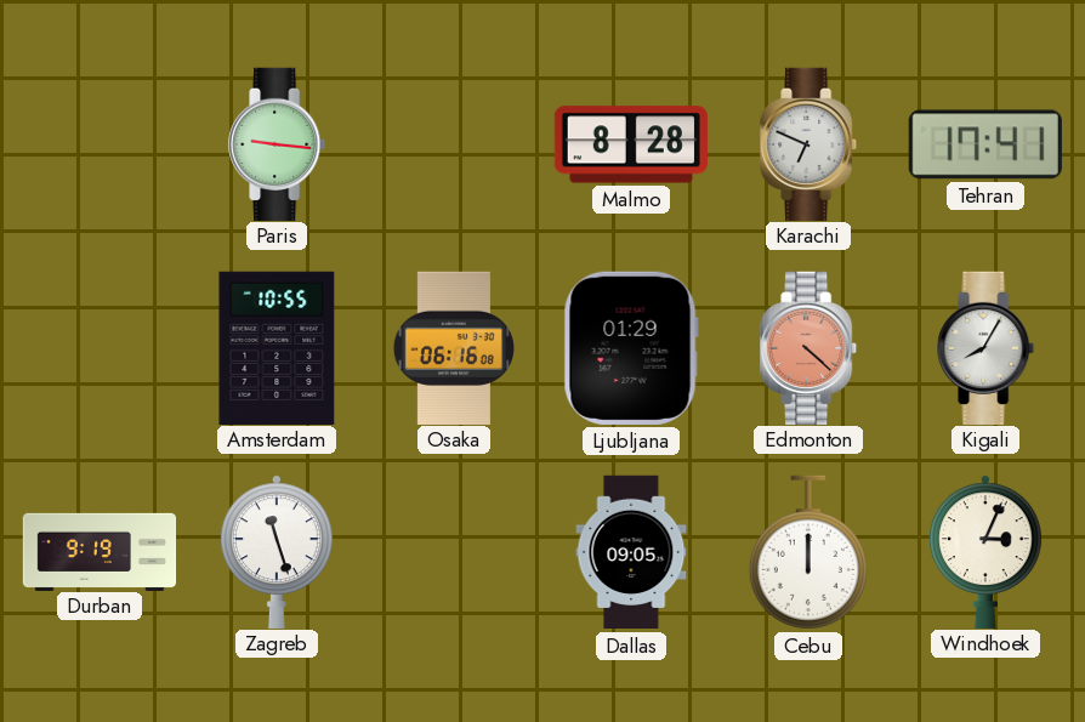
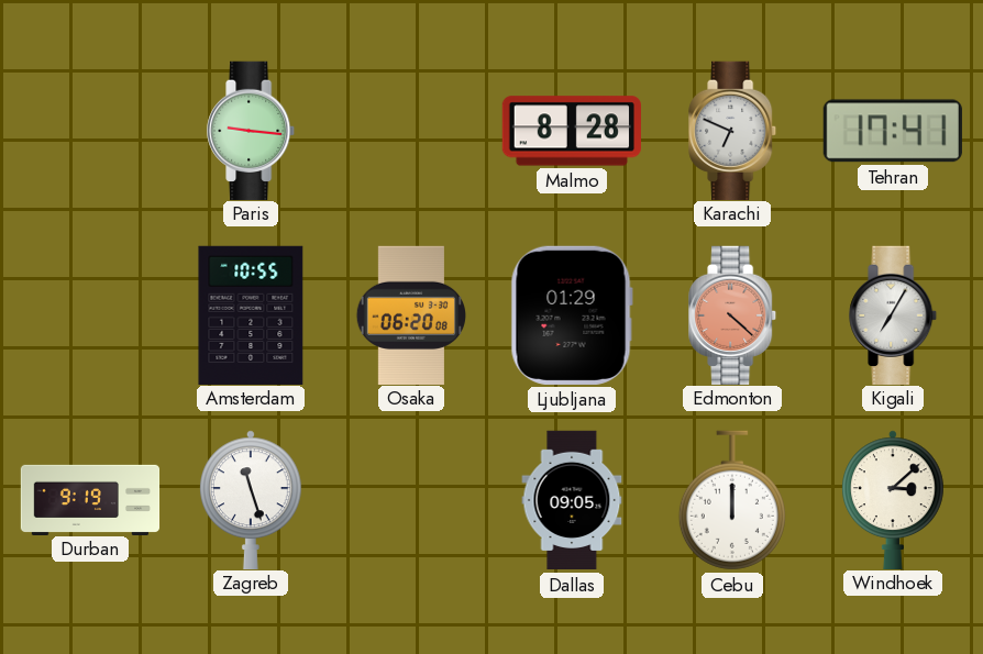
Osaka: 06:16 -> 06:20
Kigali: 8:05 -> 7:05
Windhoek: 3:04 -> 3:08
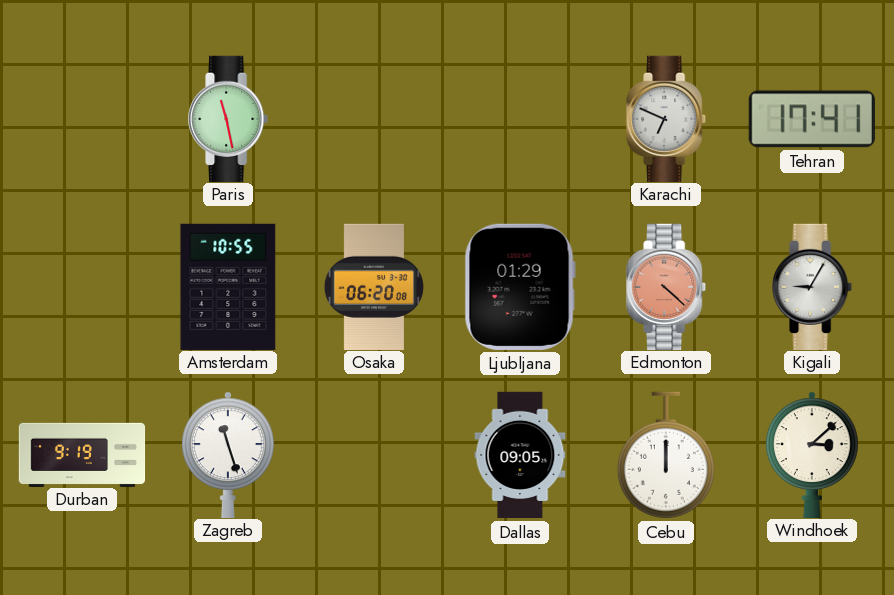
Paris: 9:16 -> 11:28
Malmo: 8:28 -> none
Kigali: 7:05 -> 9:05
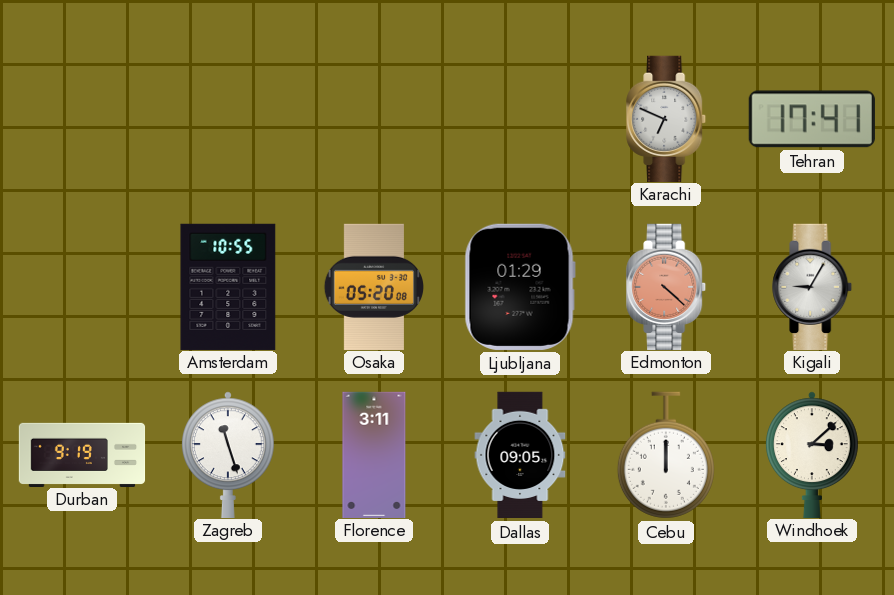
Paris: 11:28 -> none
Osaka: 06:20 -> 05:20
Florence: none -> 3:11
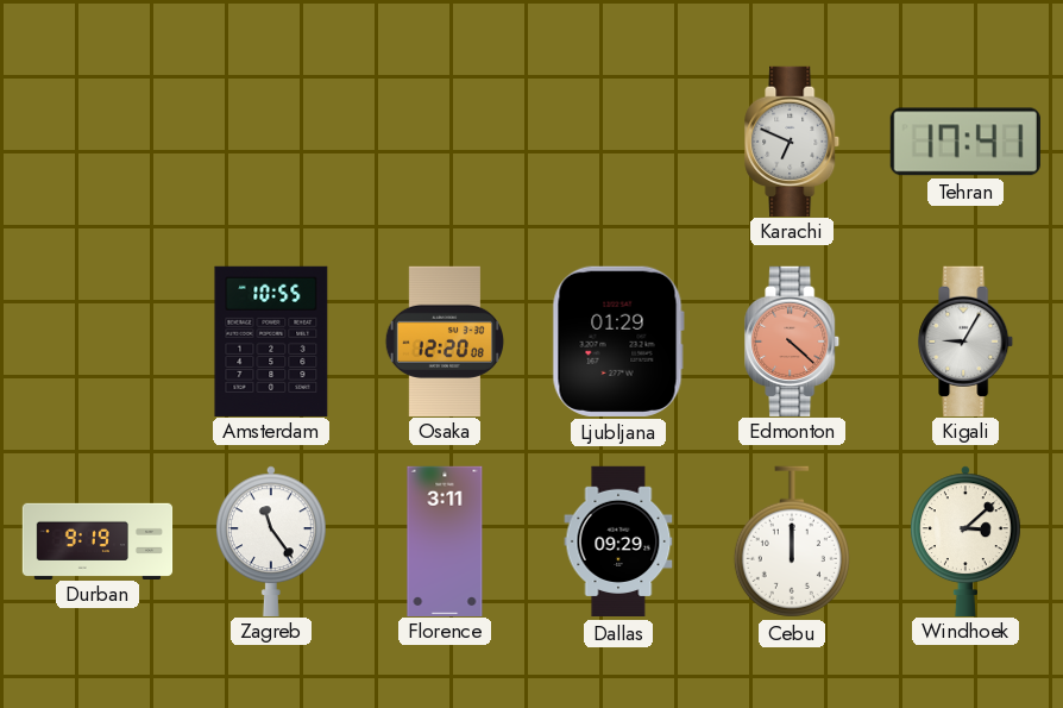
Osaka: 05:20 -> 12:20
Zagreb: 11:27 -> 11:24
Dallas: 09:05 -> 09:29
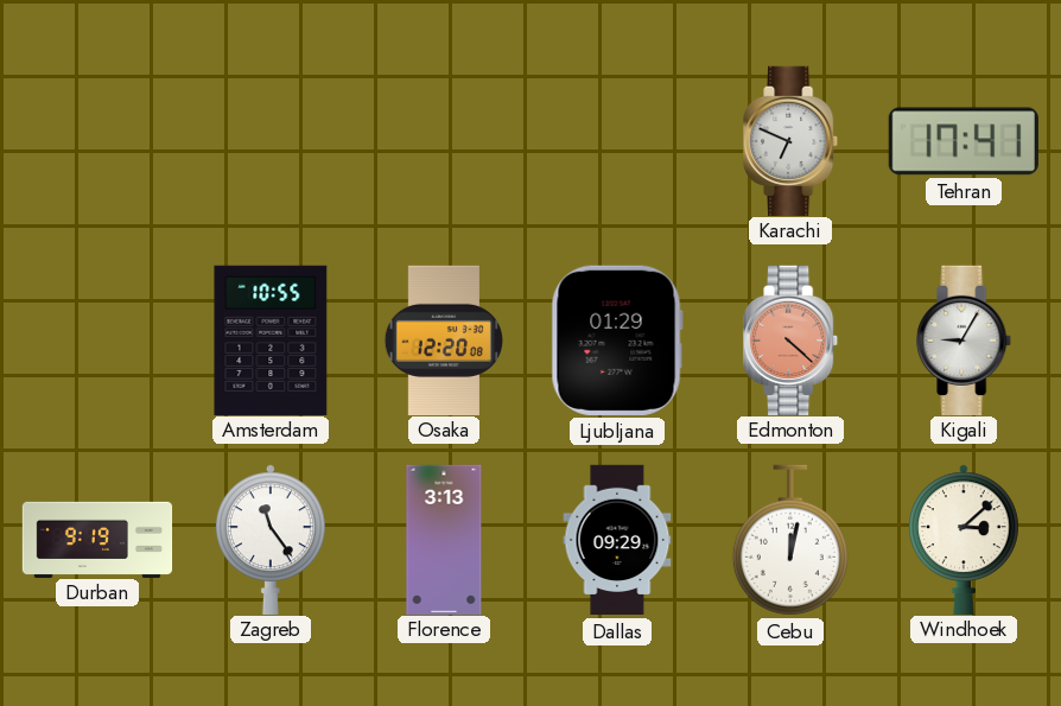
Florence: 3:11 -> 3:13
Cebu: 12:00 -> 12:02
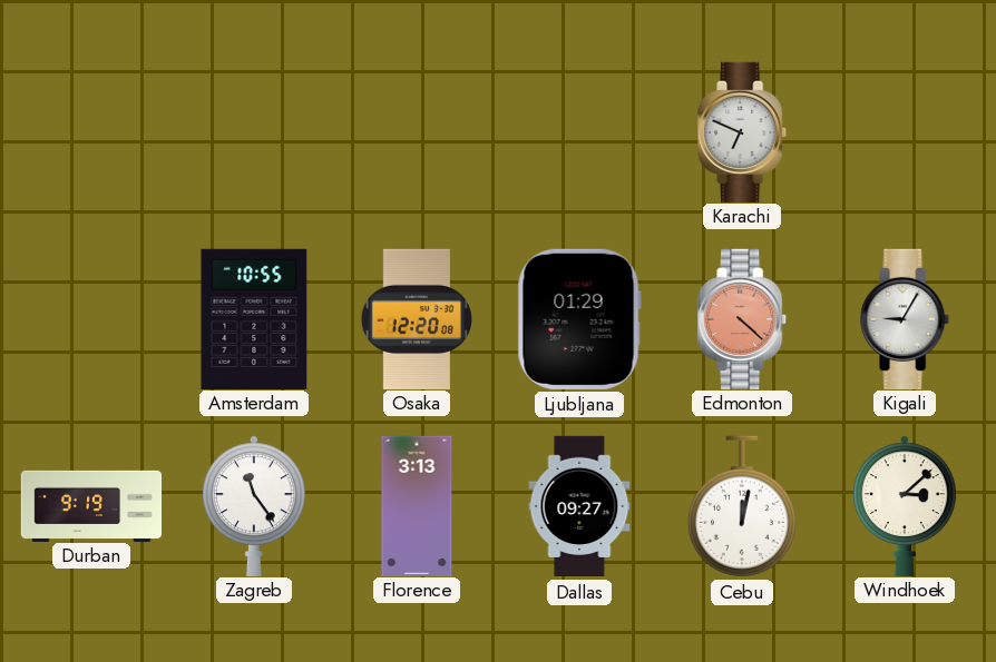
Tehran: 17:41 -> none
Dallas: 09:29 -> 09:27
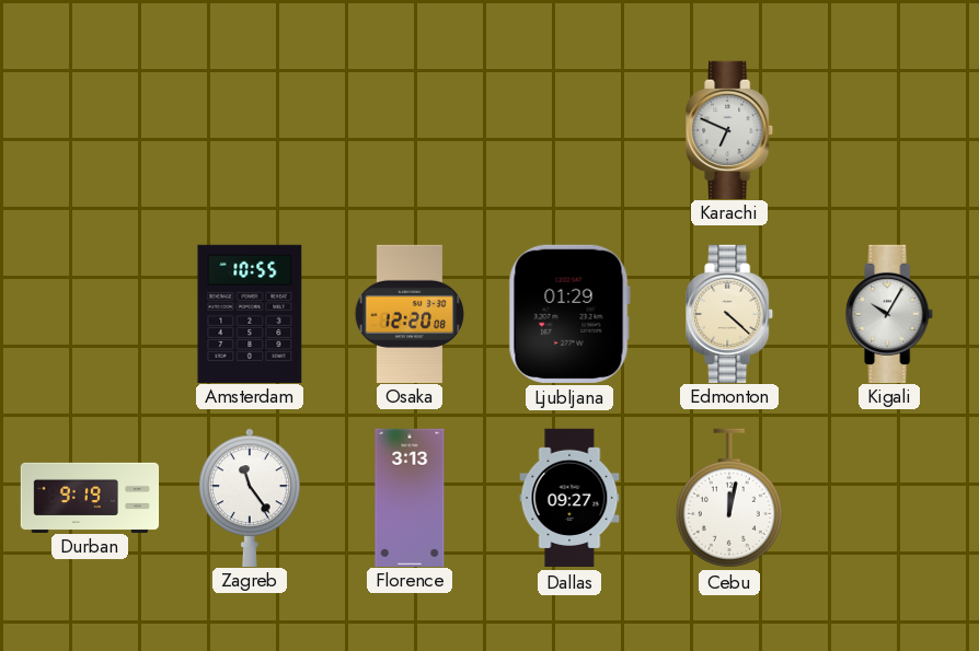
Edmonton dial: salmon -> cream
Kigali: 9:05 -> 10:05
Windhoek: 3:08 -> none
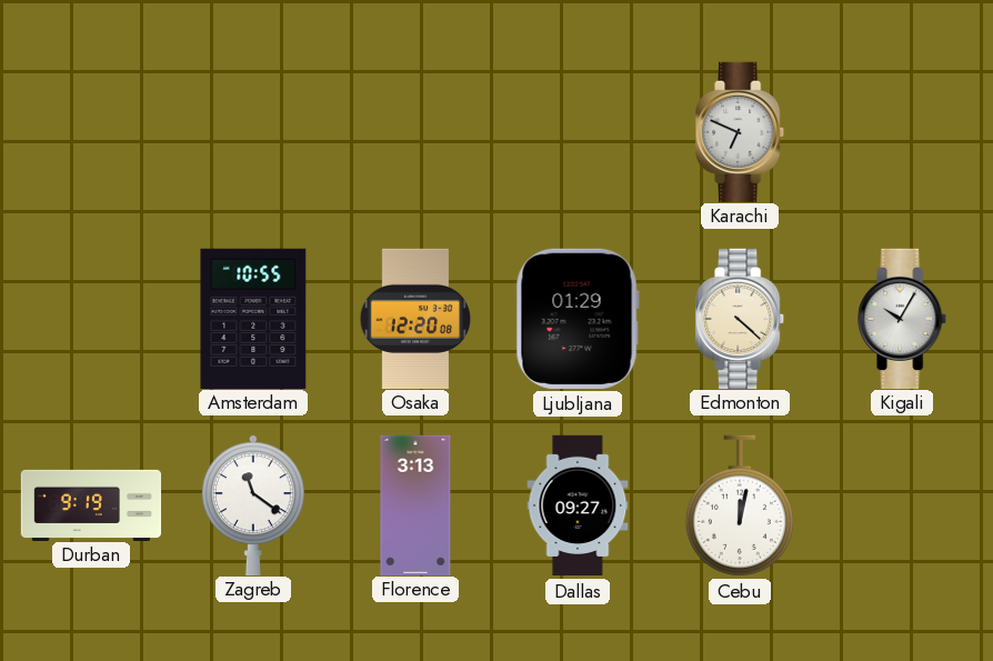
Zagreb: 11:24 -> 11:21
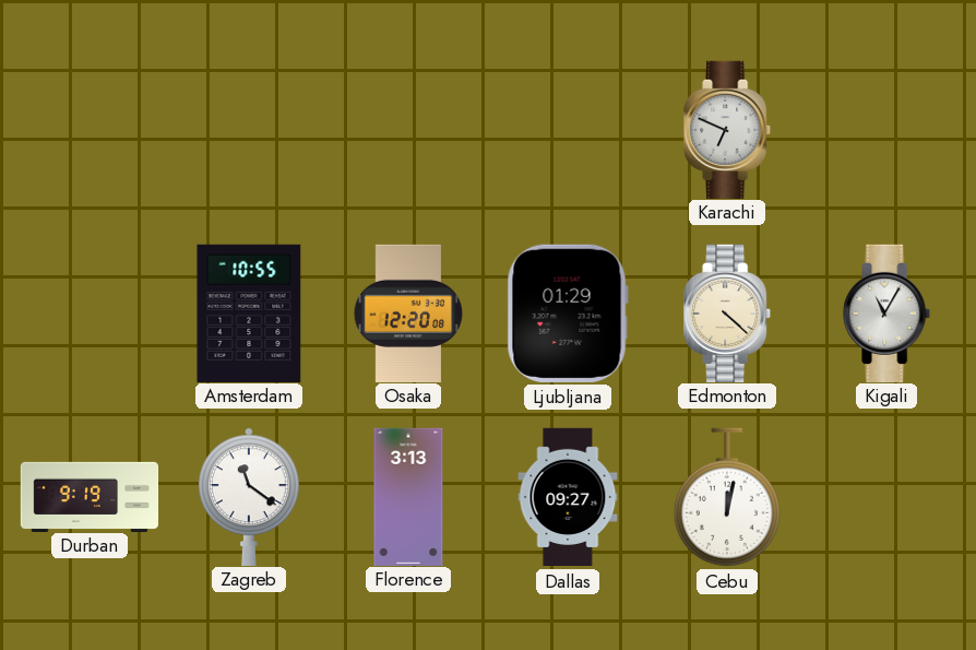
Kigali: 10:05 -> 11:05
